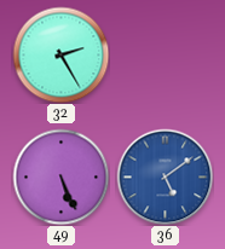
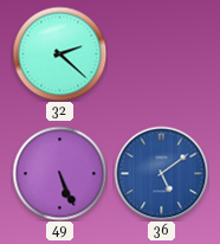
32: 2:25 -> 2:22
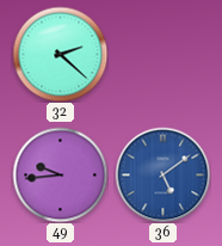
49: 5:26 -> 9:44
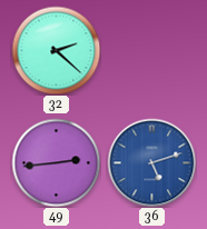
49: 9:44 -> 2:44
36: 5:09 -> 5:12
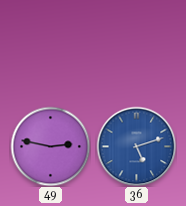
32: 2:22 -> none
49: 2:44 -> 2:47
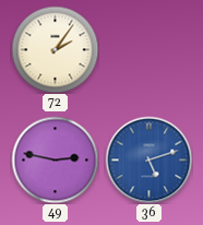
72: none -> 2:06
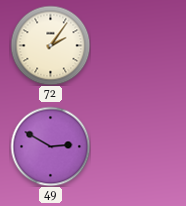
49: 2:47 -> 2:50
36: 5:12 -> none
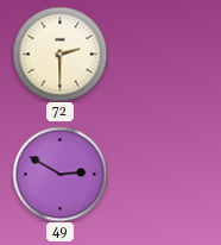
72: 2:06 -> 2:30
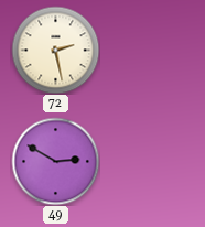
72: 2:30 -> 2:28
